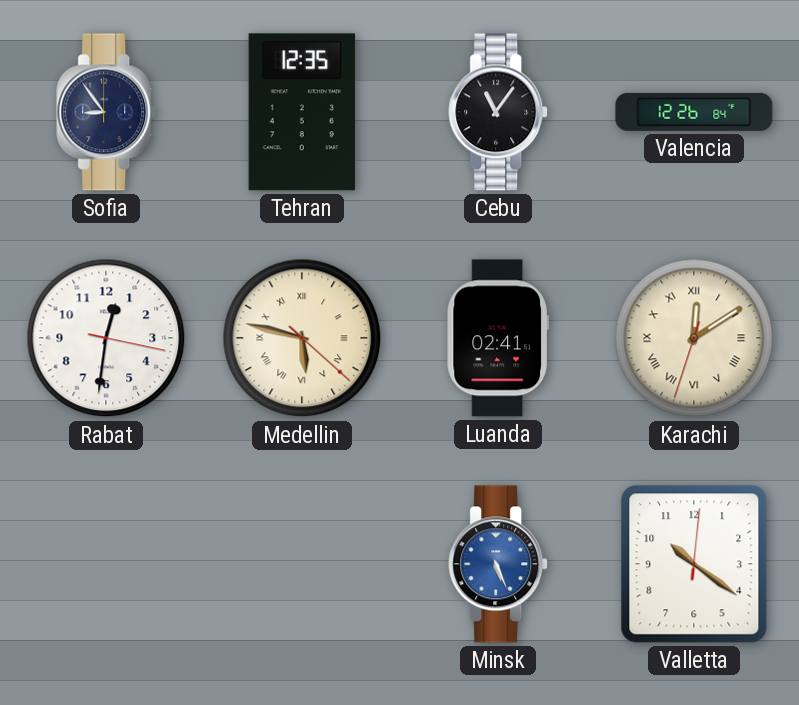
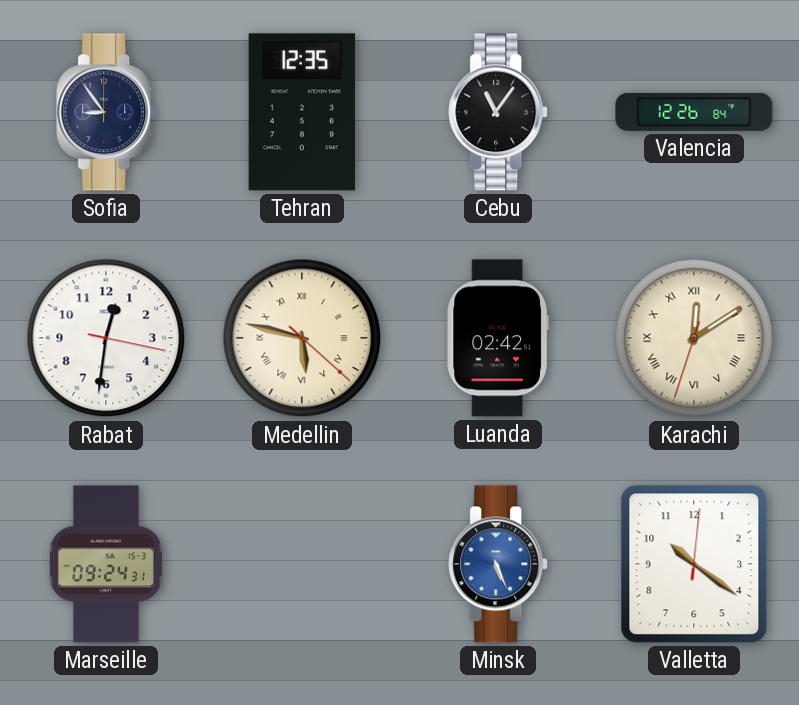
Luanda: 02:41 -> 02:42
Marseille: none -> 09:24
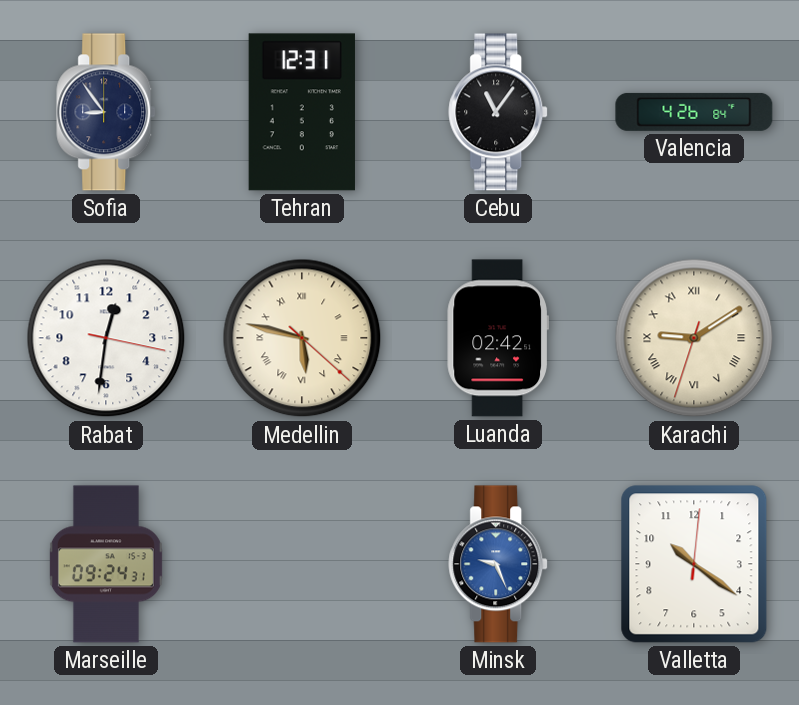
Tehran: 12:35 -> 12:31
Valencia: 12:26 -> 4:26
Karachi: 12:09 -> 9:09
Minsk: 5:26 -> 9:26
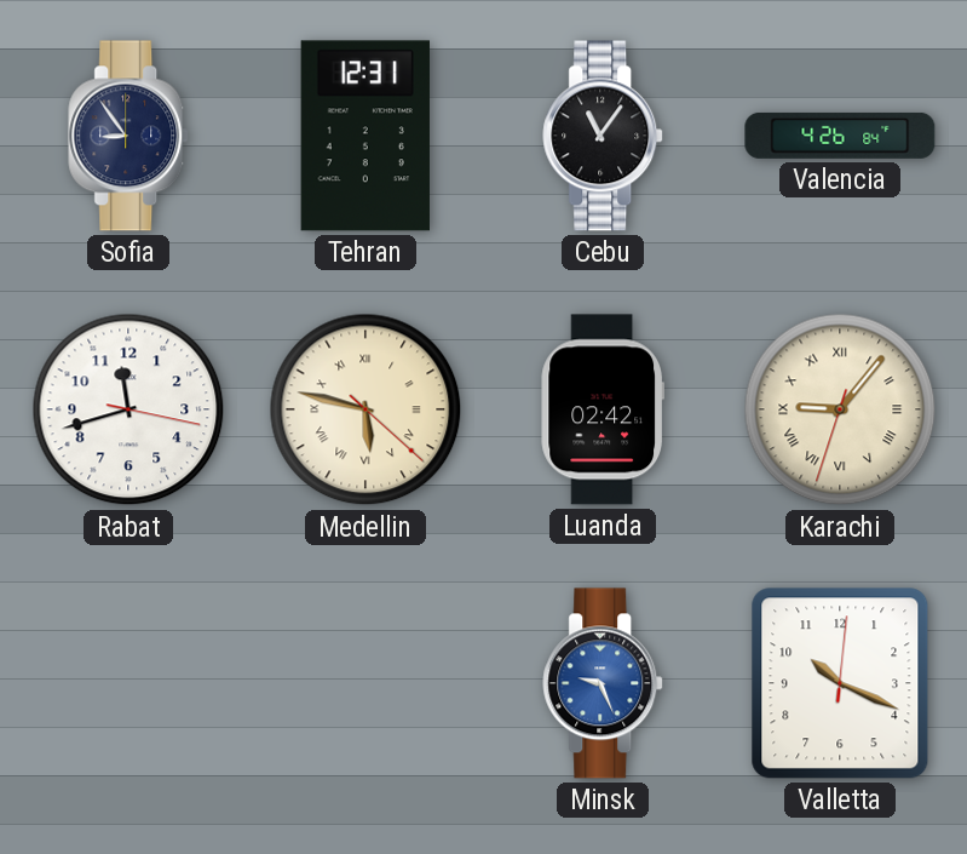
Rabat: 12:31 -> 11:42
Karachi: 9:09 -> 9:06
Marseille: 09:24 -> none
Valletta: 10:21 -> 10:19
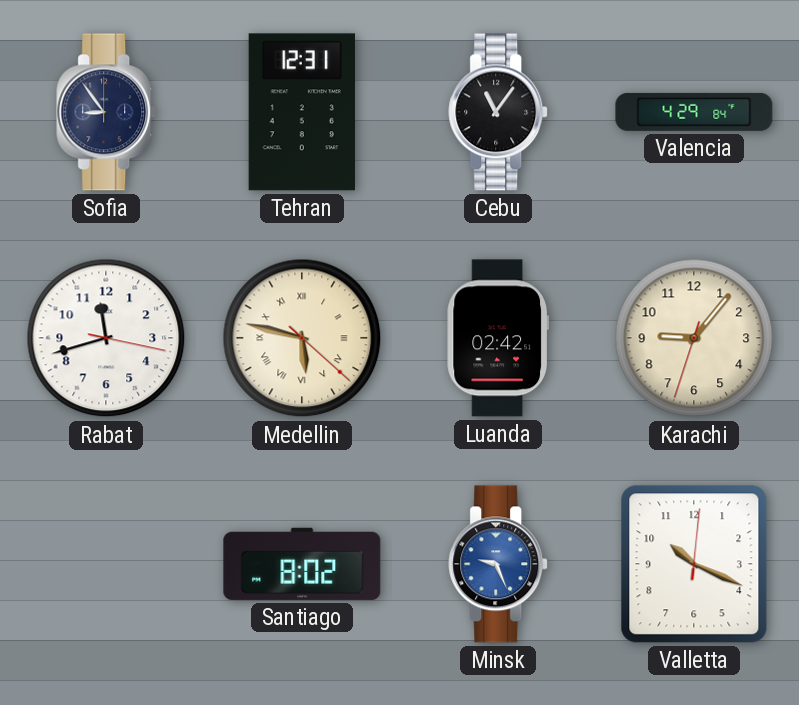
Valencia: 4:26 -> 4:29
Karachi numerals: Roman -> Arabic
Santiago: none -> 8:02
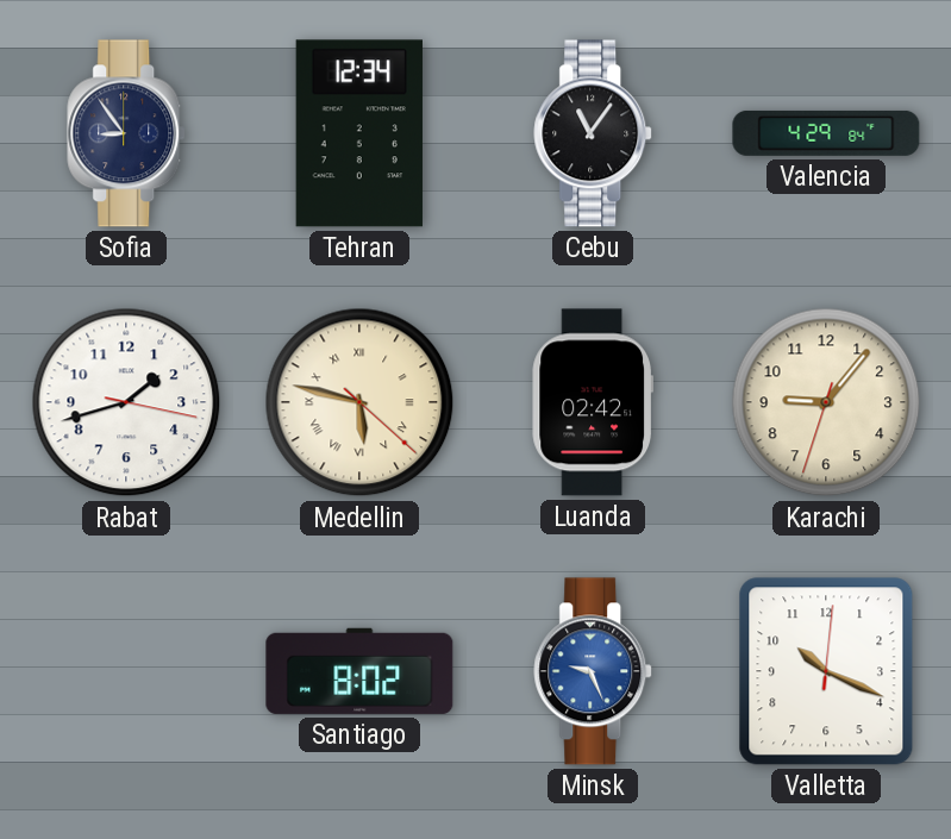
Tehran: 12:31 -> 12:34
Rabat: 11:42 -> 1:42
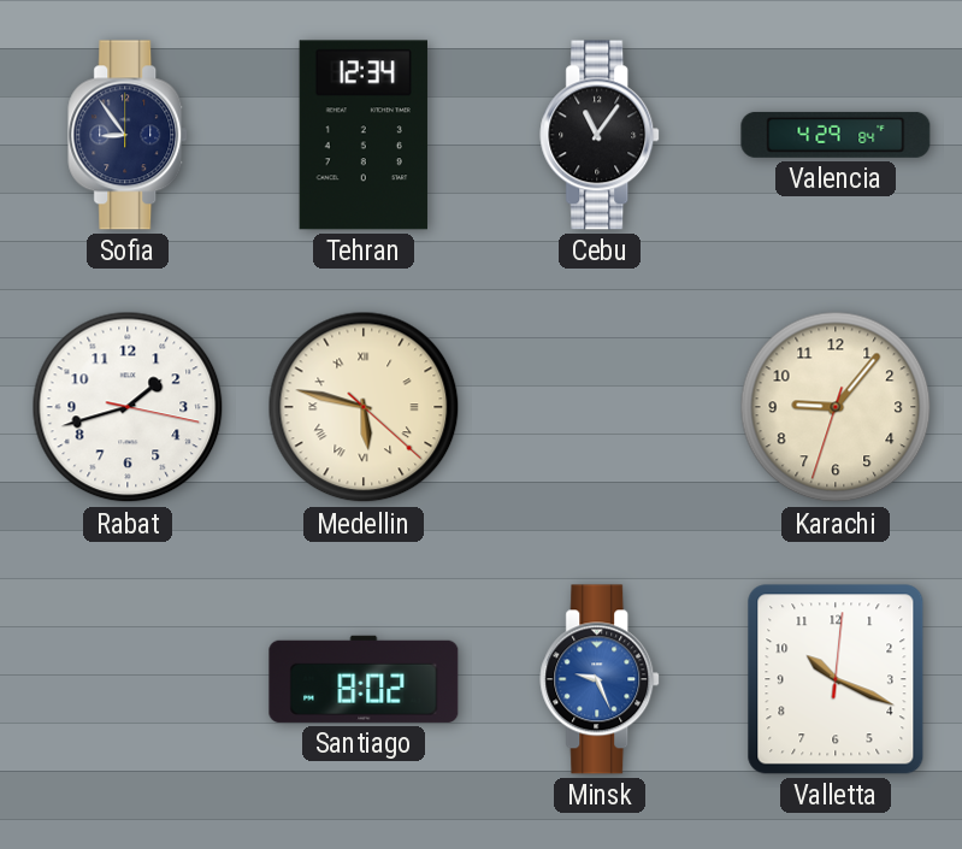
Luanda: 02:42 -> none
